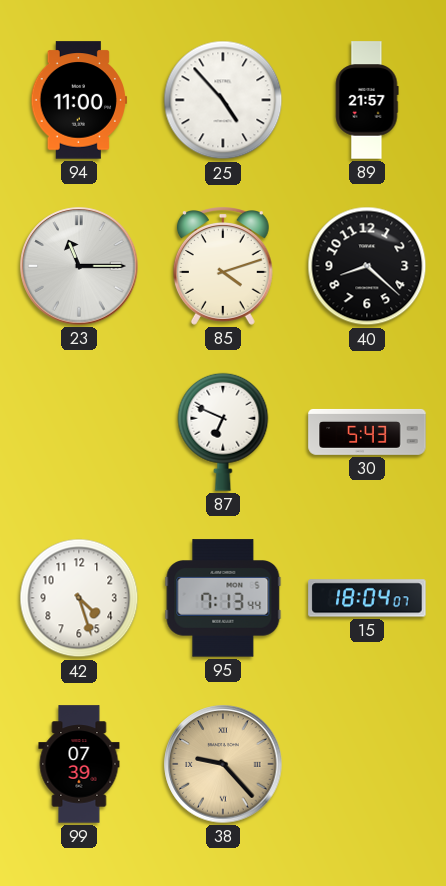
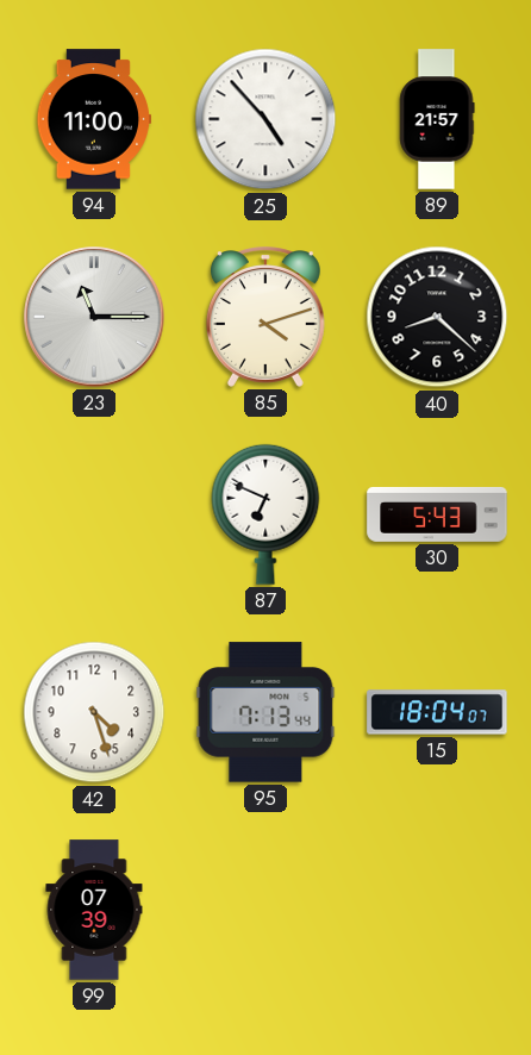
38: 9:23 -> none
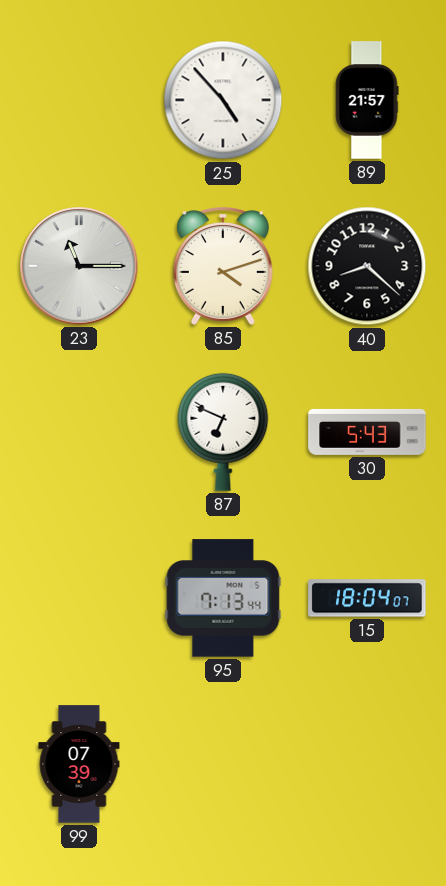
94: 11:00 -> none
42: 4:27 -> none
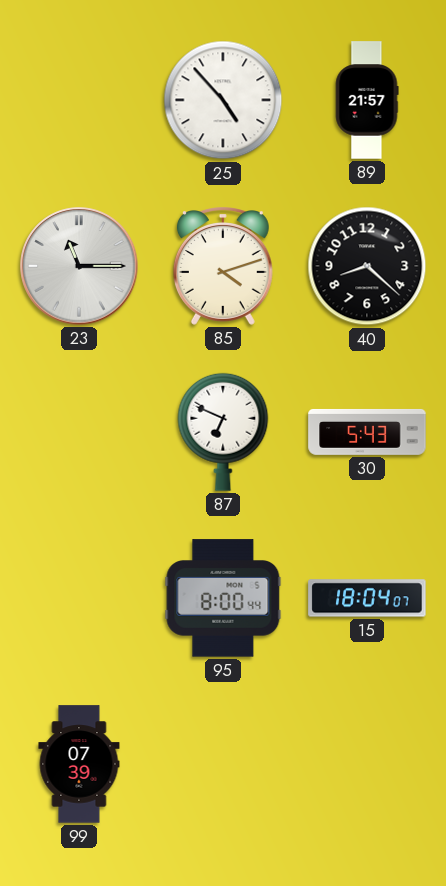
95: 7:13 -> 8:00
